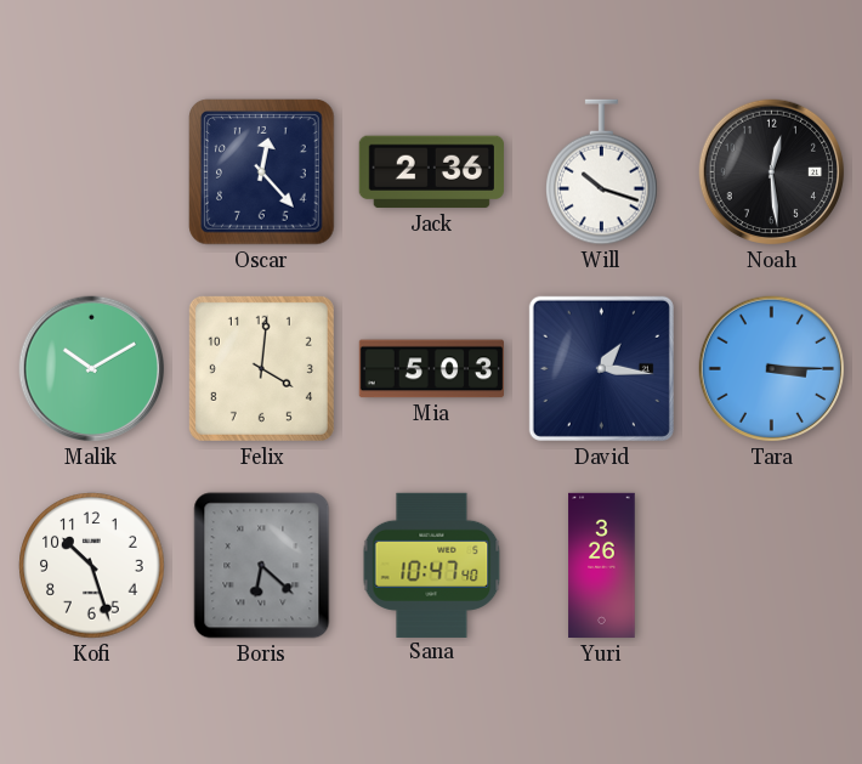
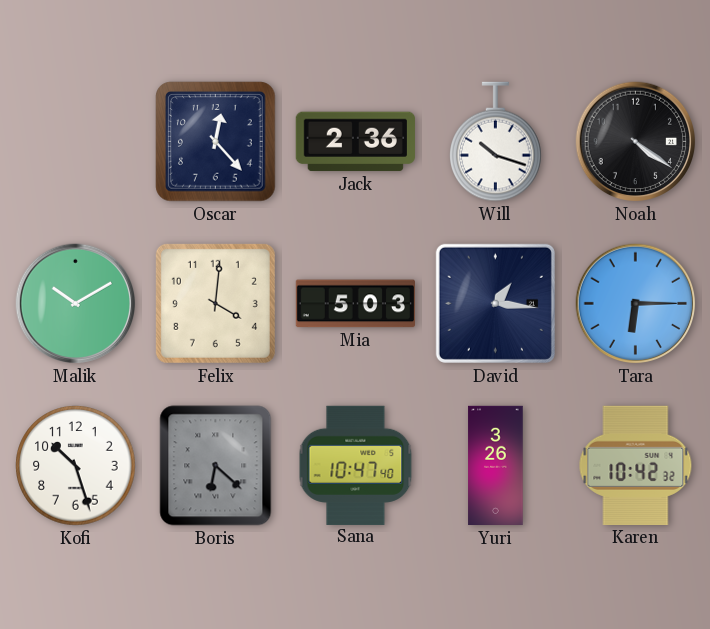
Noah: 12:29 -> 4:21
Tara: 3:15 -> 6:15
Karen: none -> 10:42
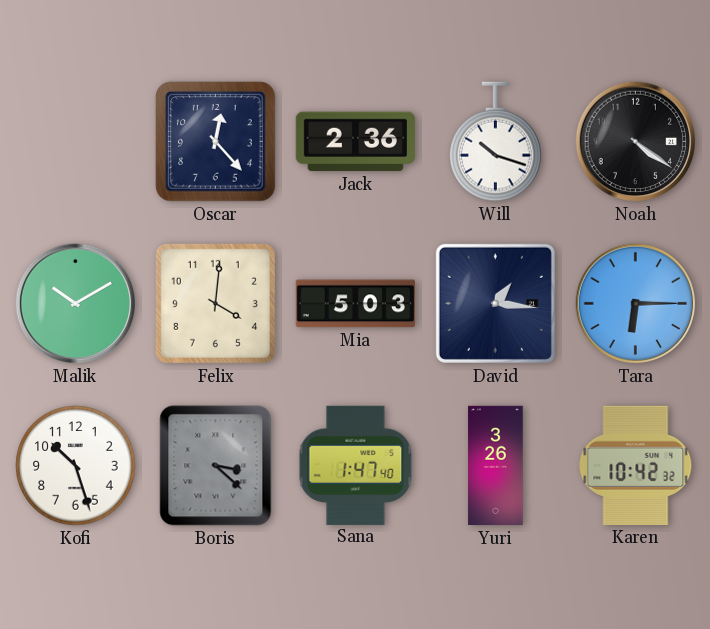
Boris: 6:22 -> 3:22
Sana: 10:47 -> 1:47
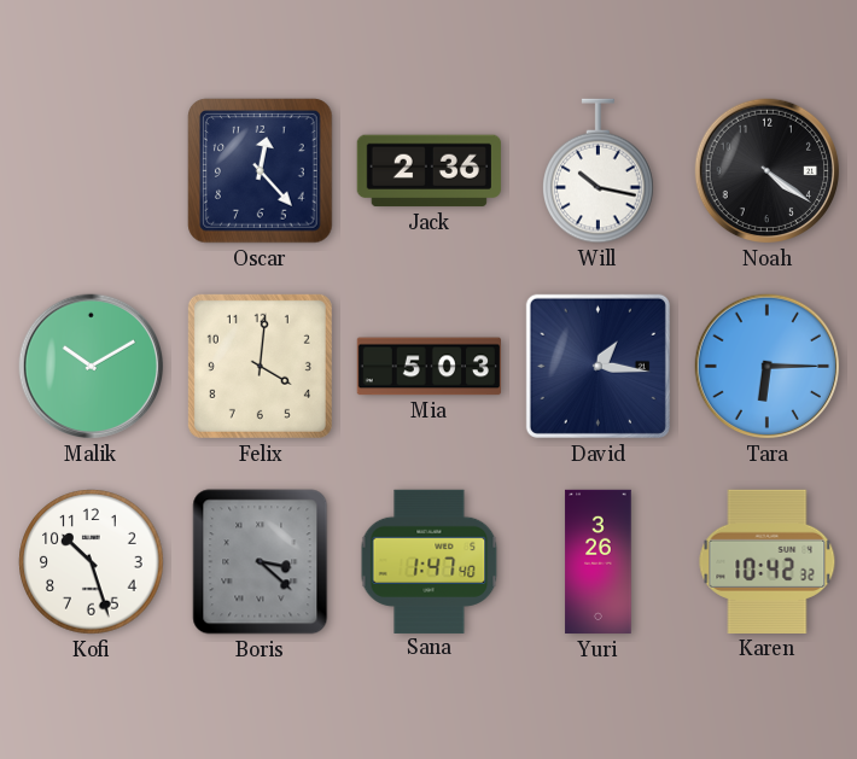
Will: 10:18 -> 10:17
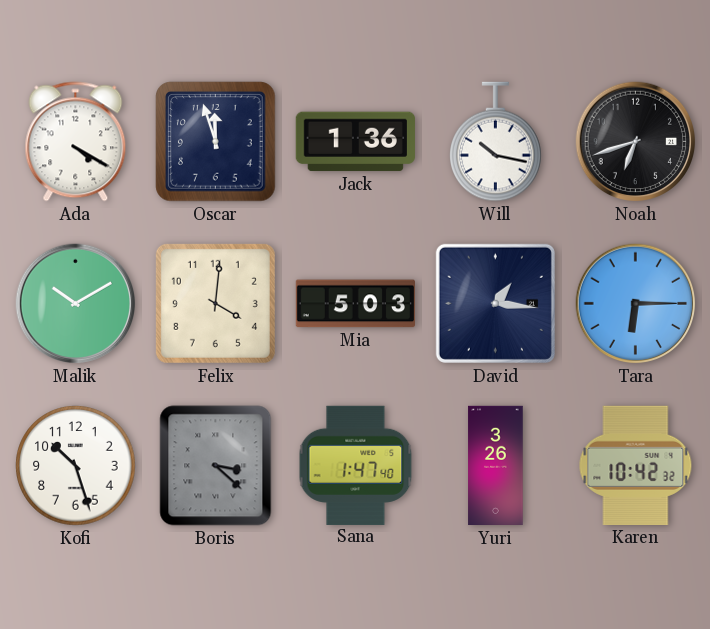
Ada: none -> 4:20
Oscar: 12:23 -> 11:57
Jack: 2:36 -> 1:36
Noah: 4:21 -> 6:42
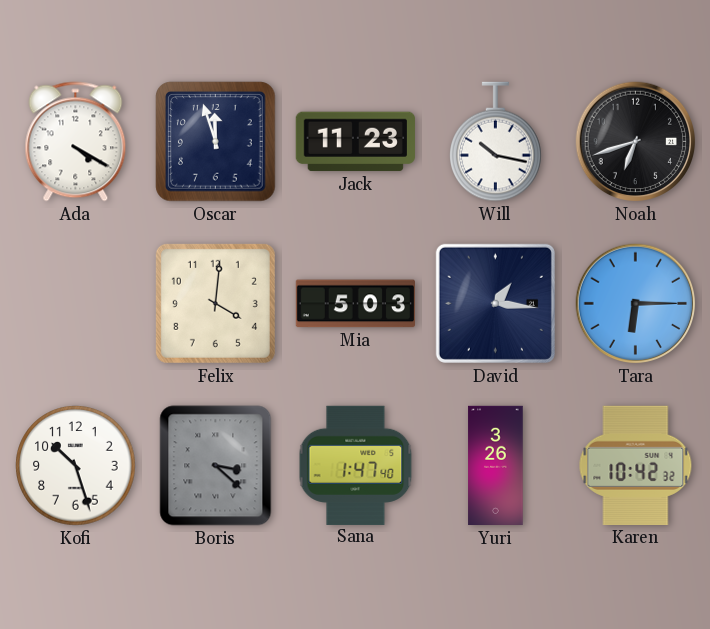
Jack: 1:36 -> 11:23
Malik: 10:10 -> none
